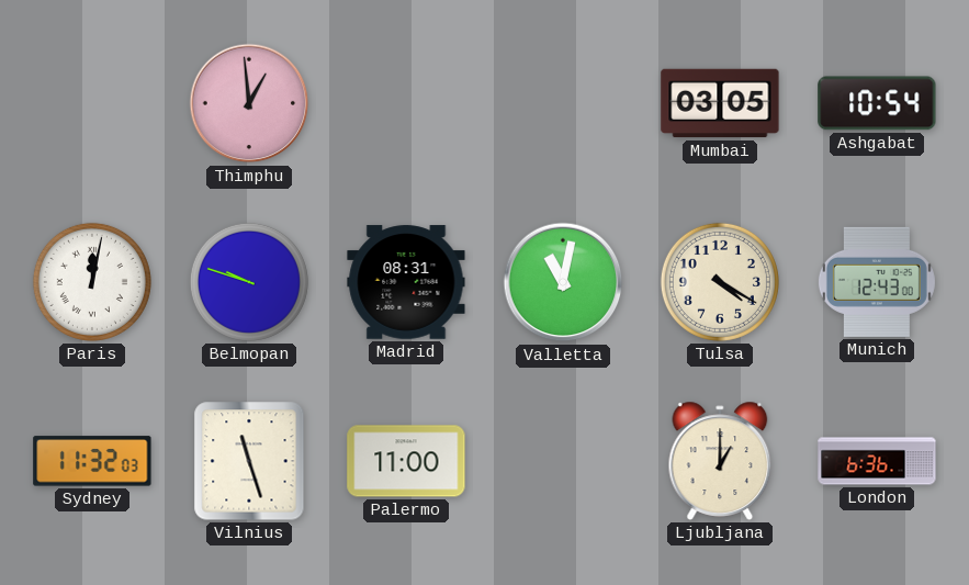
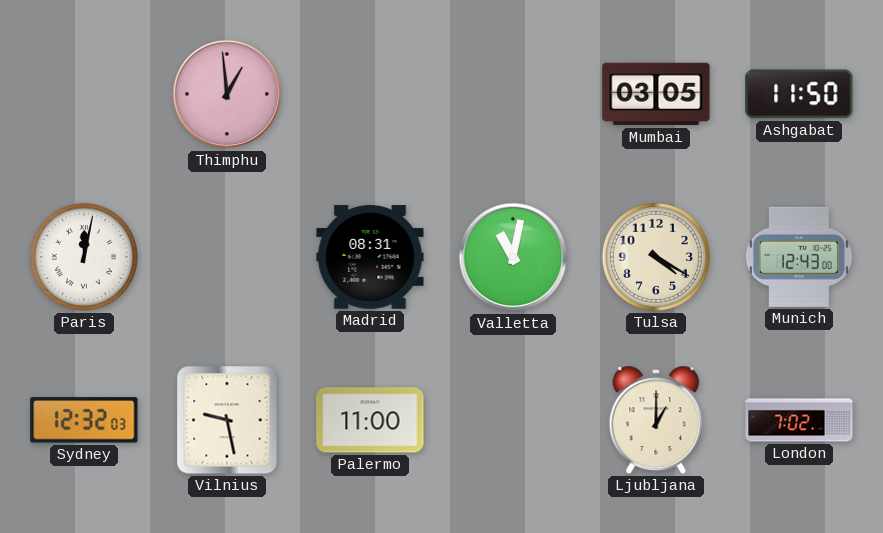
Ashgabat: 10:54 -> 11:50
Belmopan: 9:48 -> none
Sydney: 11:32 -> 12:32
Vilnius: 11:27 -> 9:28
London: 6:36 -> 7:02
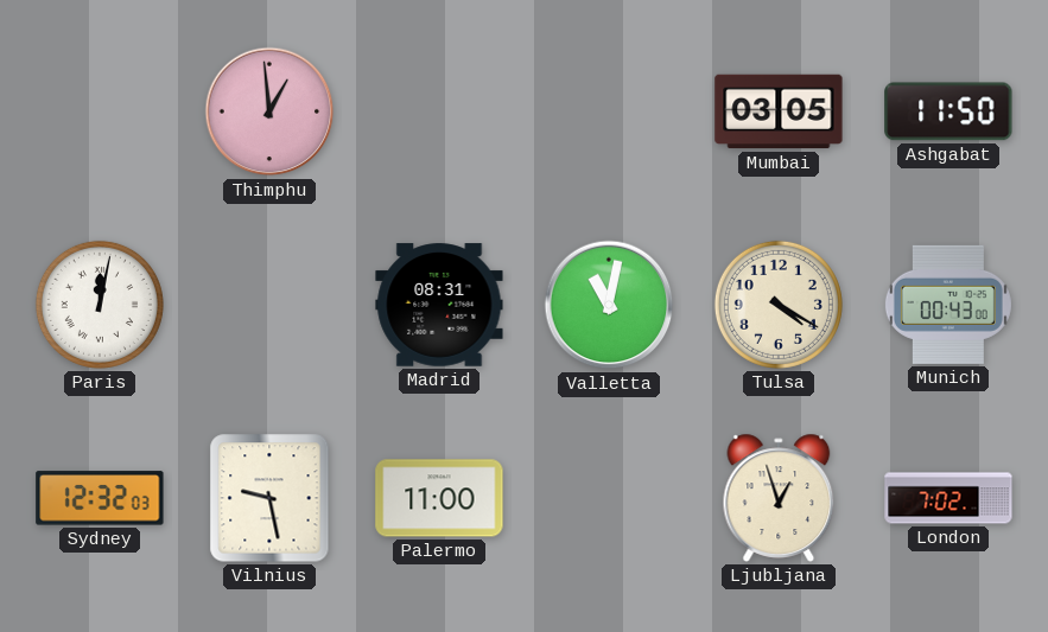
Munich: 12:43 -> 00:43
Ljubljana: 1:00 -> 12:57
